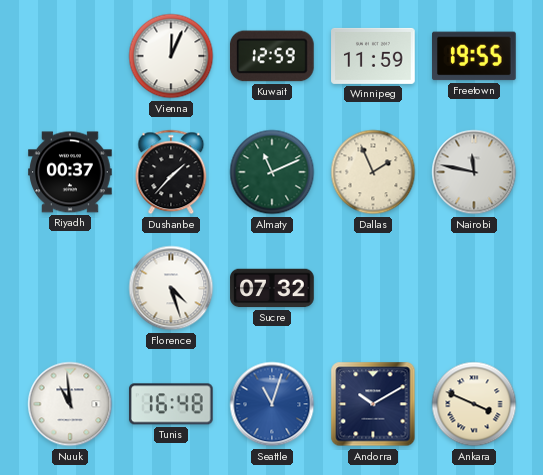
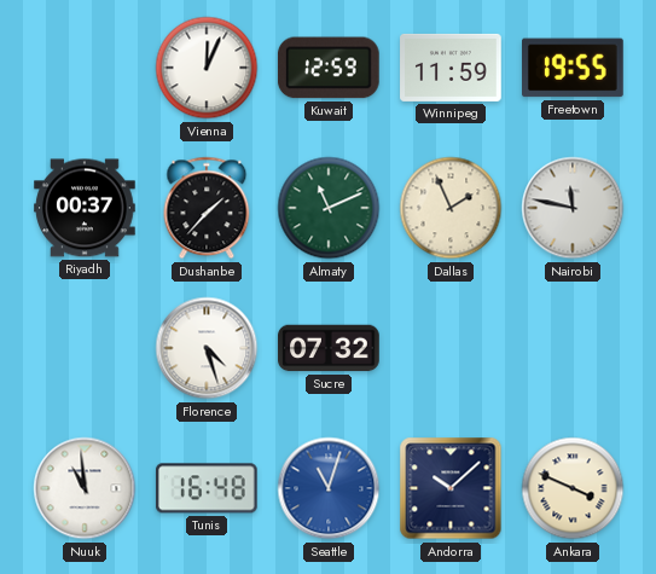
Andorra: 10:10 -> 10:08
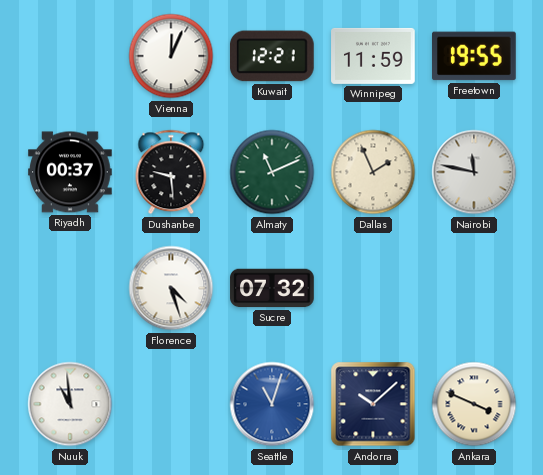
Kuwait: 12:59 -> 12:21
Dushanbe: 1:37 -> 9:29
Tunis: 16:48 -> none
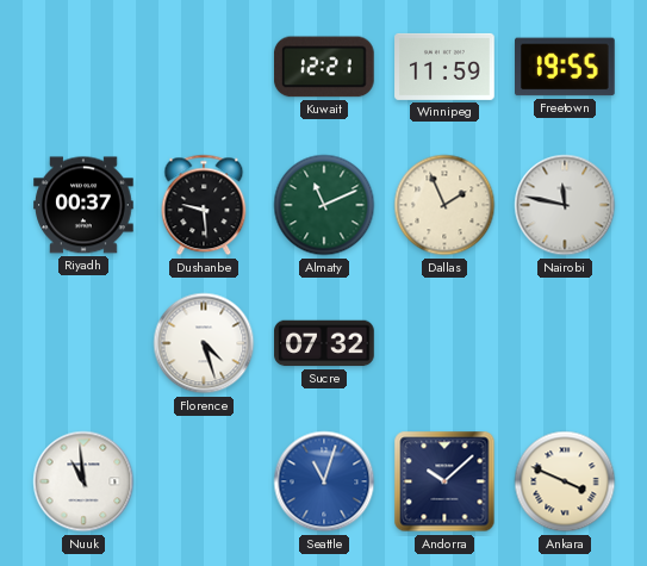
Vienna: 12:04 -> none
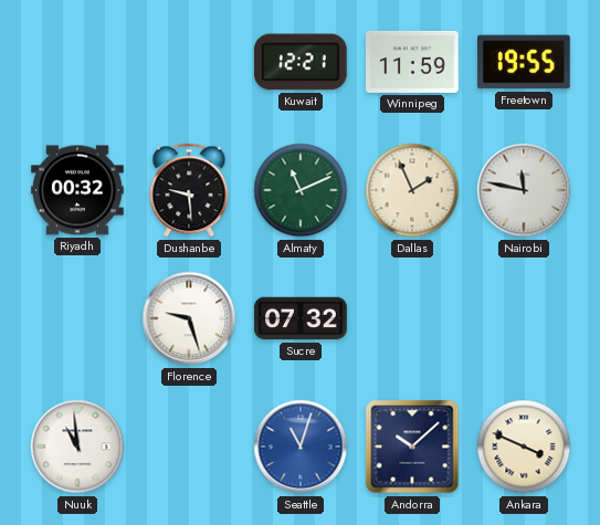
Riyadh: 00:37 -> 00:32
Florence: 4:27 -> 9:27
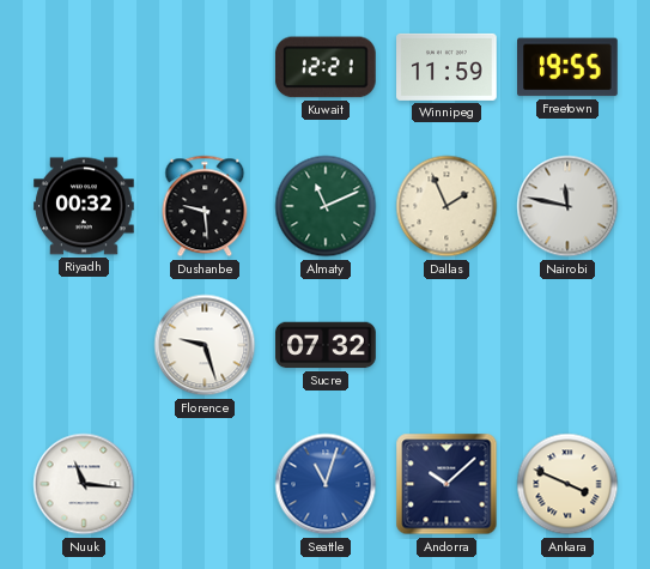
Nuuk: 10:59 -> 11:16
